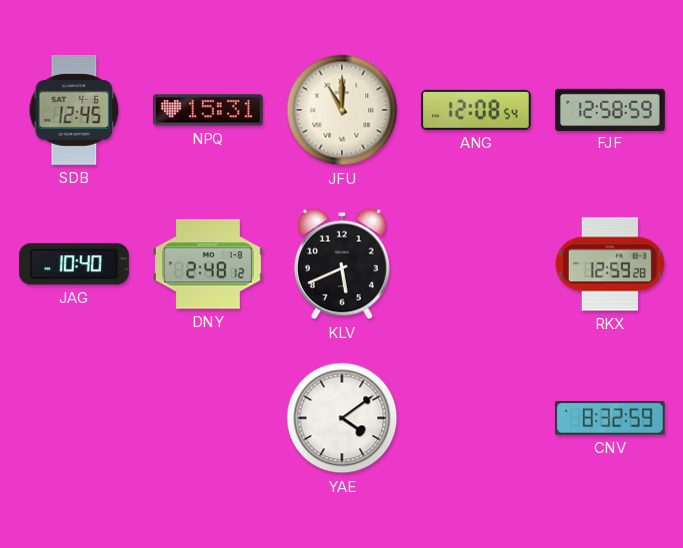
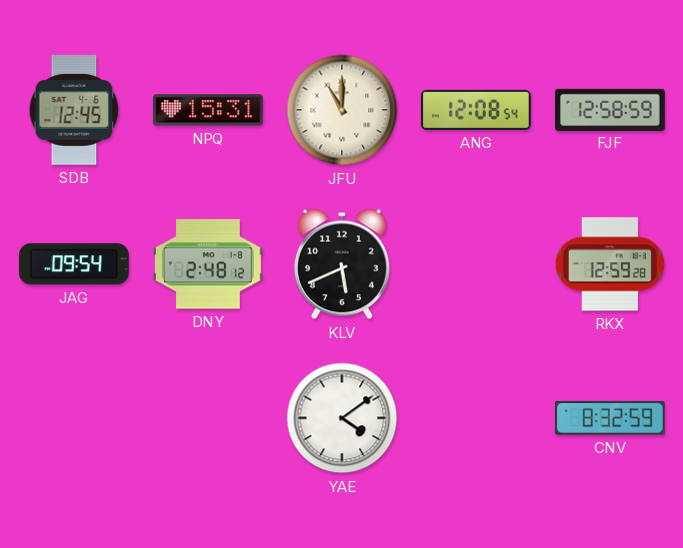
JAG: 10:40 -> 09:54
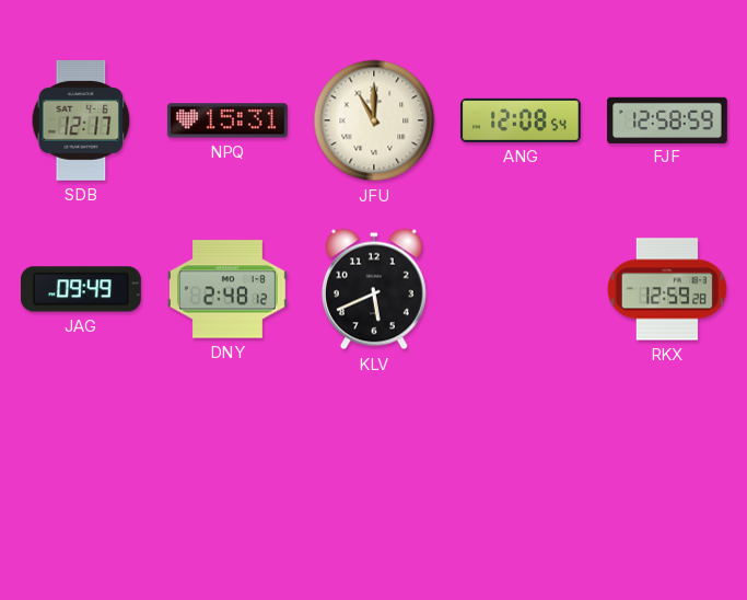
SDB: 12:45 -> 12:17
JAG: 09:54 -> 09:49
YAE: 4:09 -> none
CNV: 8:32 -> none
